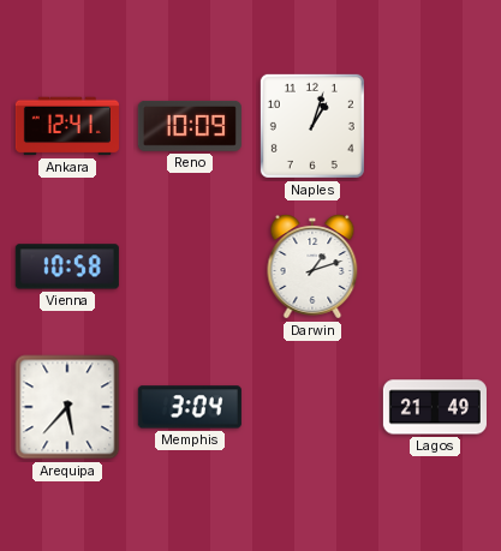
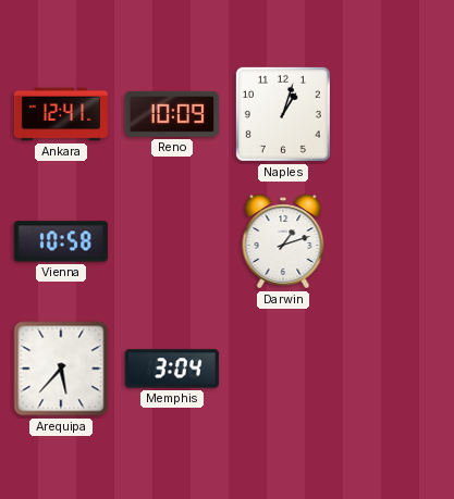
Lagos: 21:49 -> none
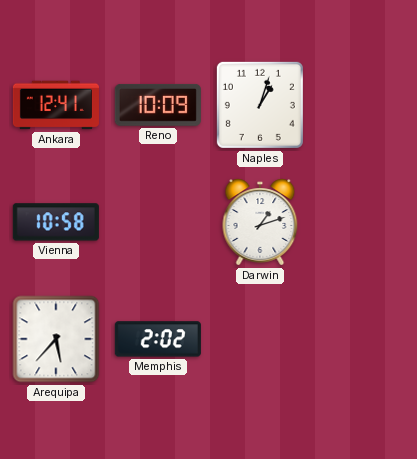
Memphis: 3:04 -> 2:02
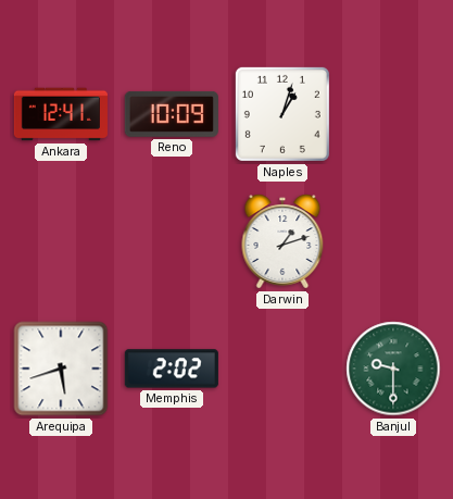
Vienna: 10:58 -> none
Arequipa: 5:37 -> 5:42
Banjul: none -> 9:30
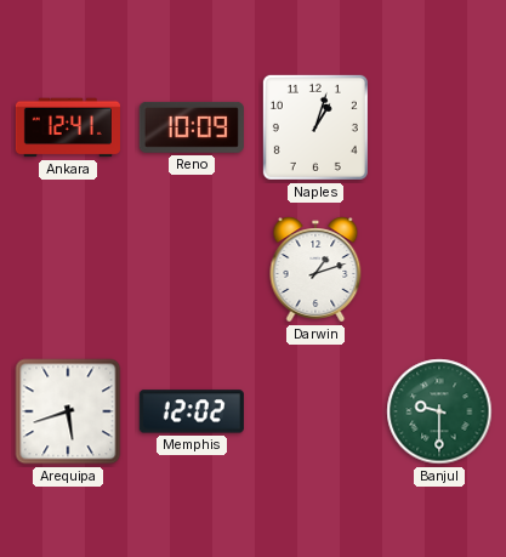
Memphis: 2:02 -> 12:02
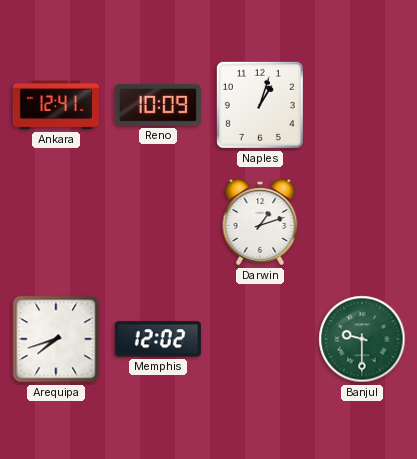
Arequipa: 5:42 -> 7:42
